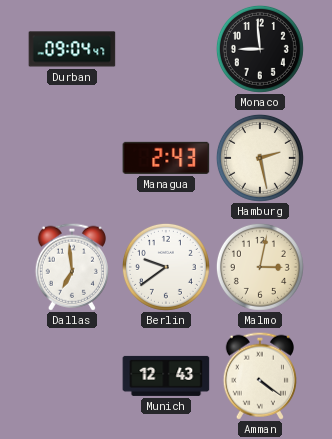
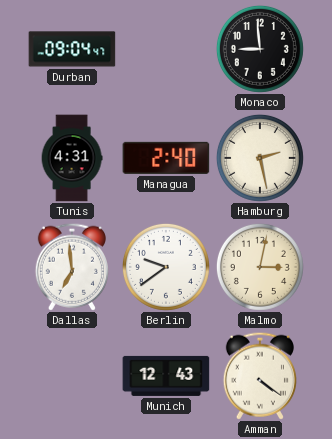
Tunis: none -> 4:31
Managua: 2:43 -> 2:40
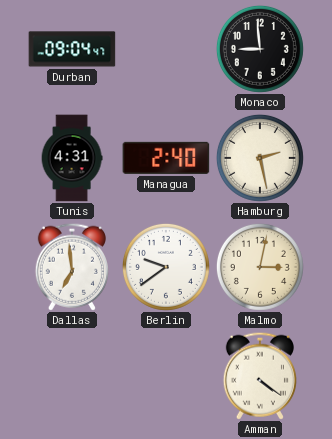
Munich: 12:43 -> none
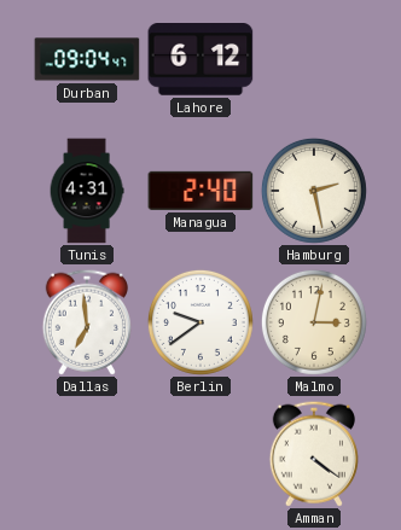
Lahore: none -> 6:12
Monaco: 8:59 -> none
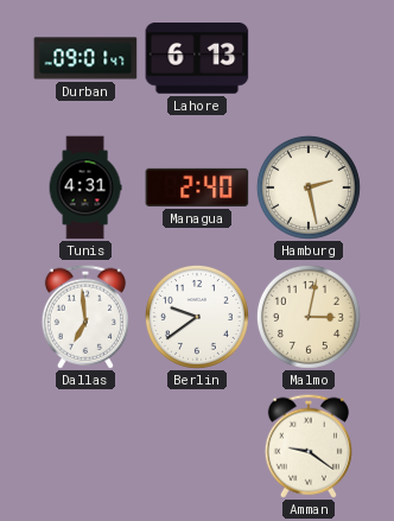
Durban: 09:04 -> 09:01
Lahore: 6:12 -> 6:13
Amman: 4:21 -> 9:21
